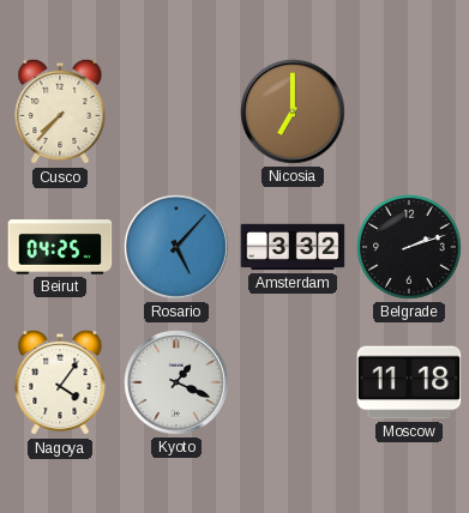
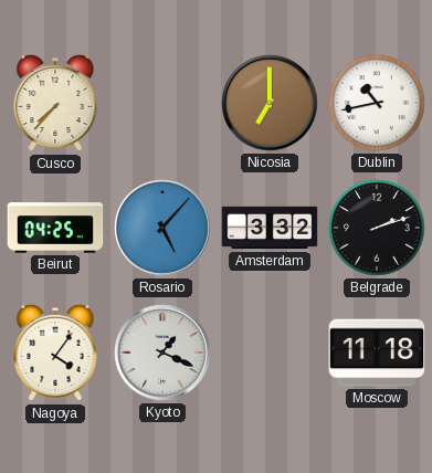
Dublin: none -> 10:43
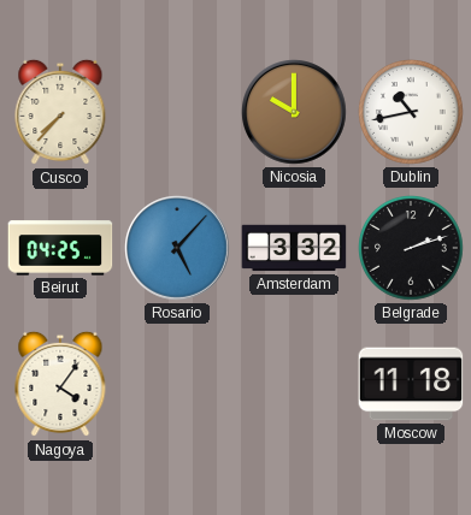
Nicosia: 7:00 -> 10:00
Kyoto: 1:19 -> none
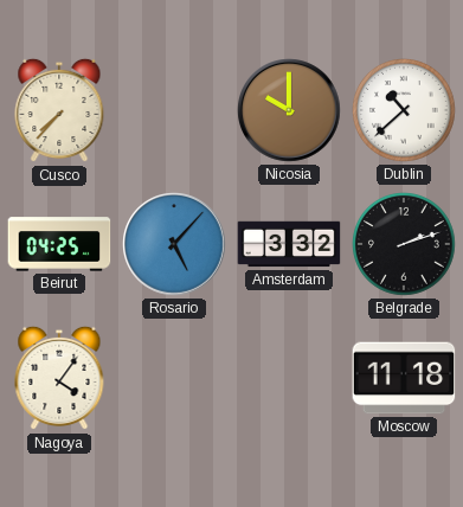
Dublin: 10:43 -> 10:38
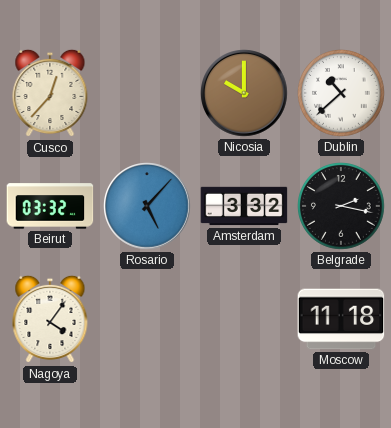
Cusco: 7:37 -> 12:37
Beirut: 04:25 -> 03:32
Belgrade: 2:12 -> 2:17
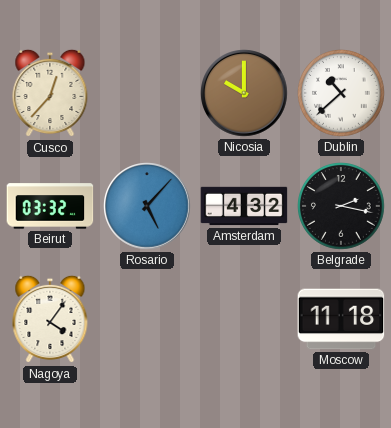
Amsterdam: 3:32 -> 4:32
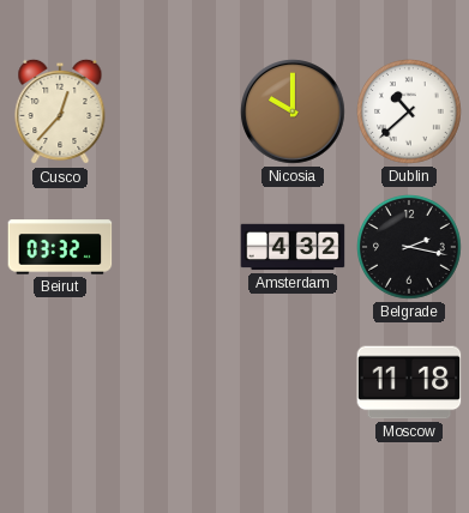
Rosario: 5:07 -> none
Nagoya: 4:06 -> none
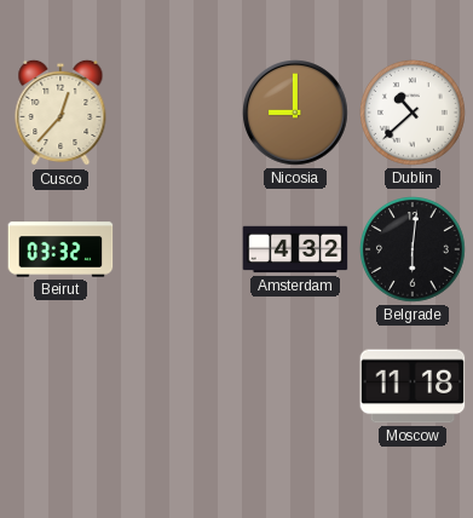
Nicosia: 10:00 -> 9:00
Belgrade: 2:17 -> 6:01
